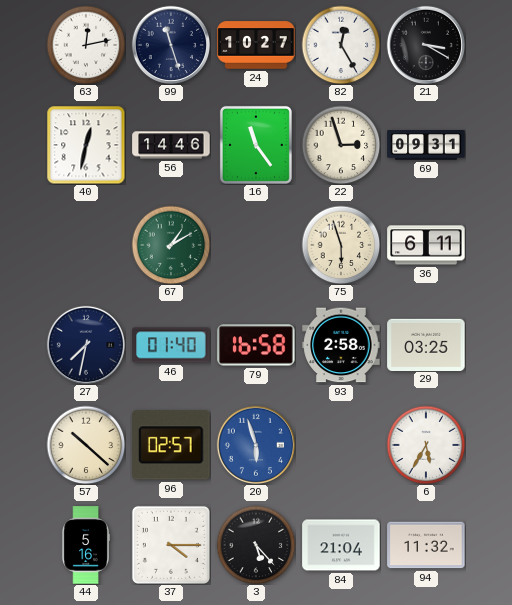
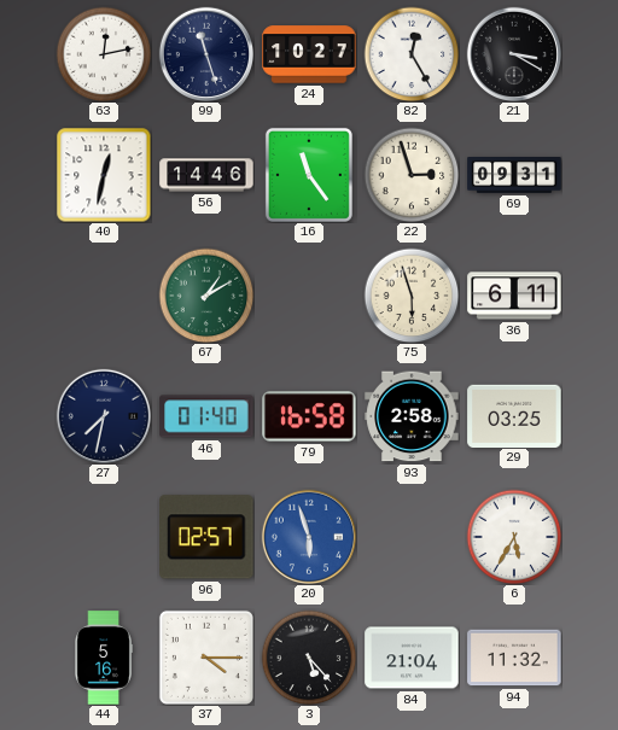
57: 10:22 -> none
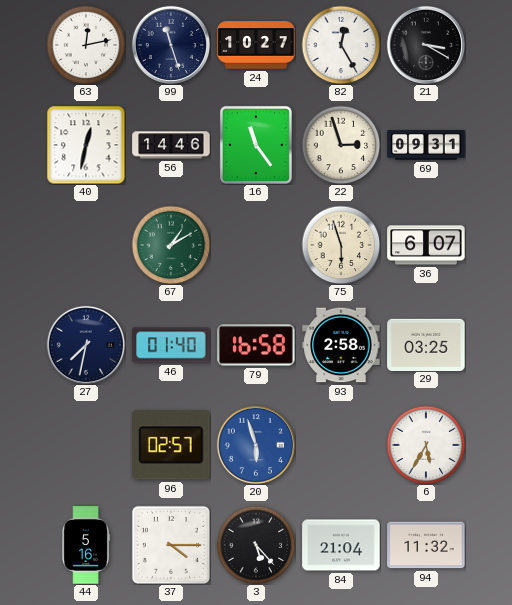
36: 6:11 -> 6:07
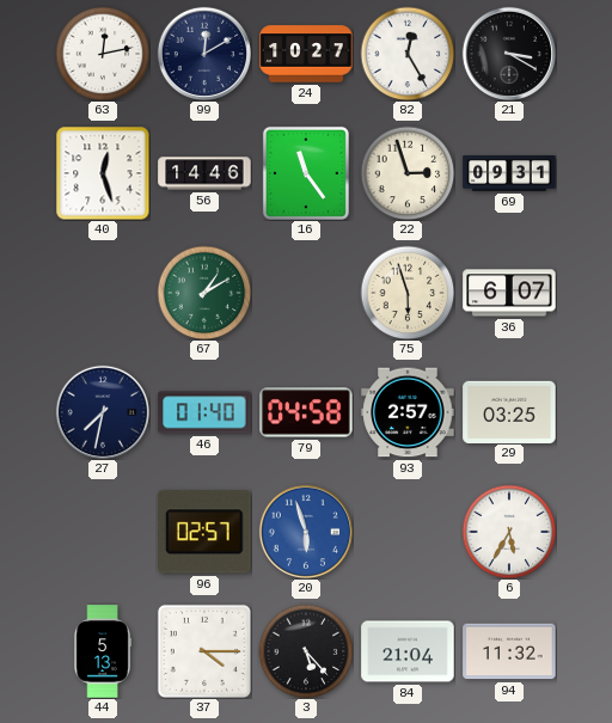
99: 11:27 -> 12:10
40: 12:32 -> 12:27
79: 16:58 -> 04:58
93: 2:58 -> 2:57
44: 5:16 -> 5:13
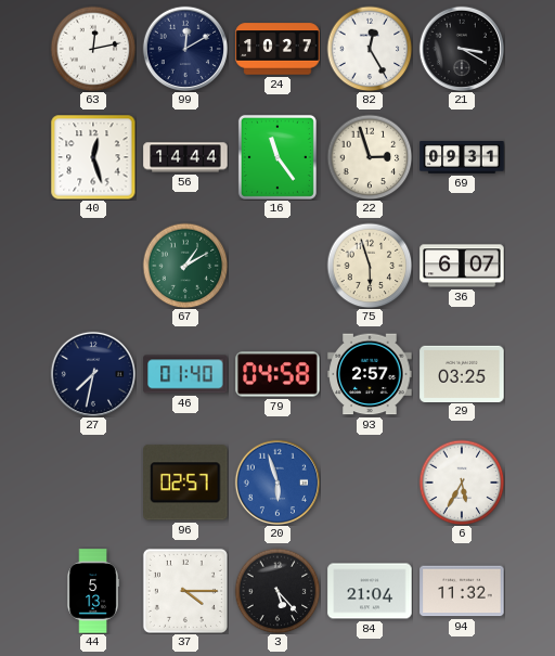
56: 14:46 -> 14:44
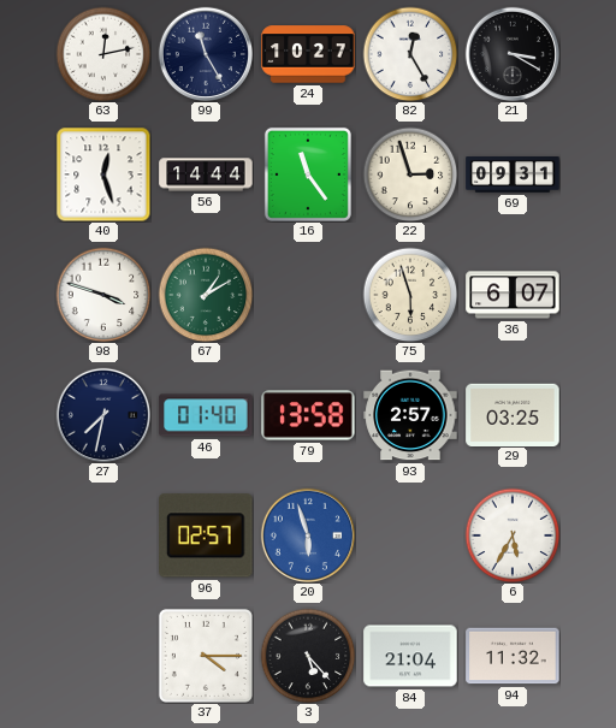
99: 12:10 -> 11:25
98: none -> 3:48
79: 04:58 -> 13:58
44: 5:13 -> none
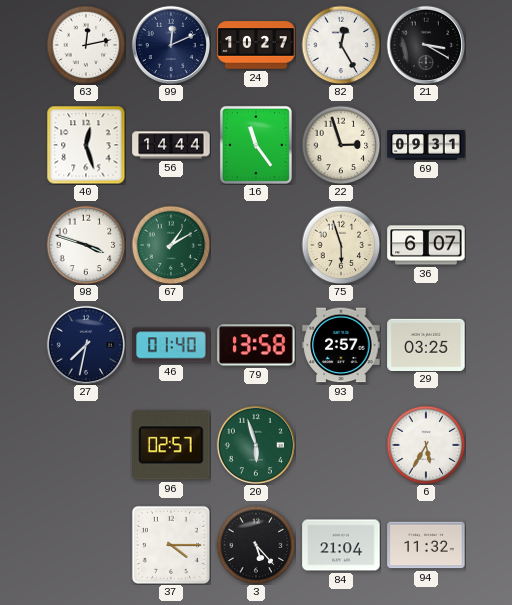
99: 11:25 -> 12:11
20 dial: blue -> green
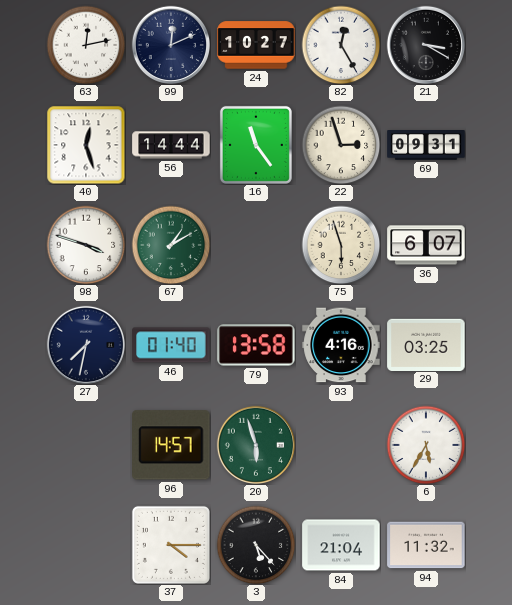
93: 2:57 -> 4:16
96: 02:57 -> 14:57
